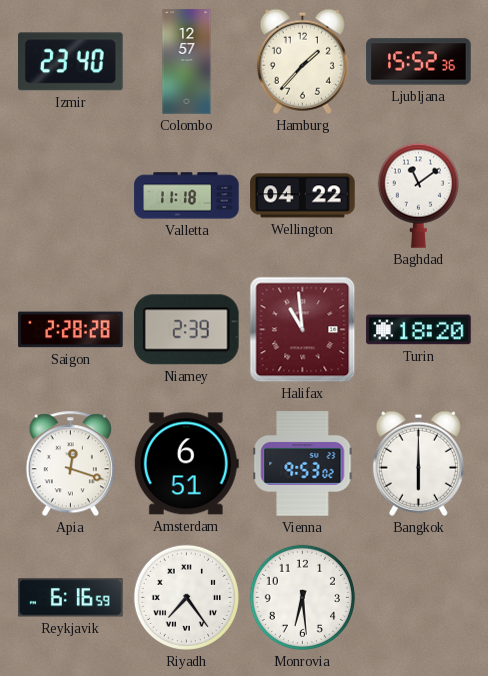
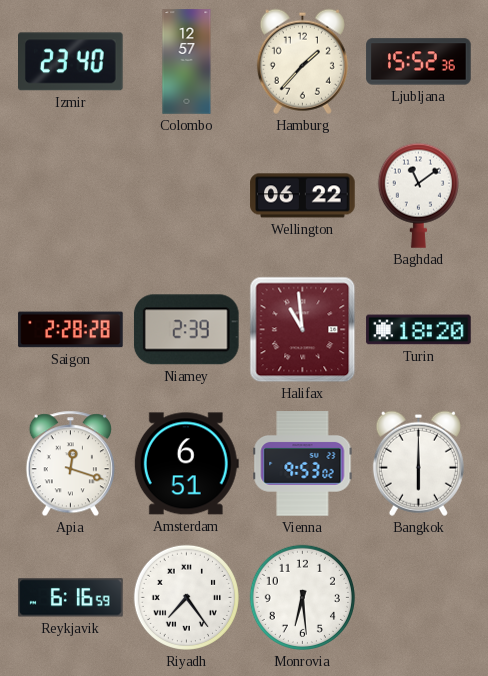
Valletta: 11:18 -> none
Wellington: 04:22 -> 06:22
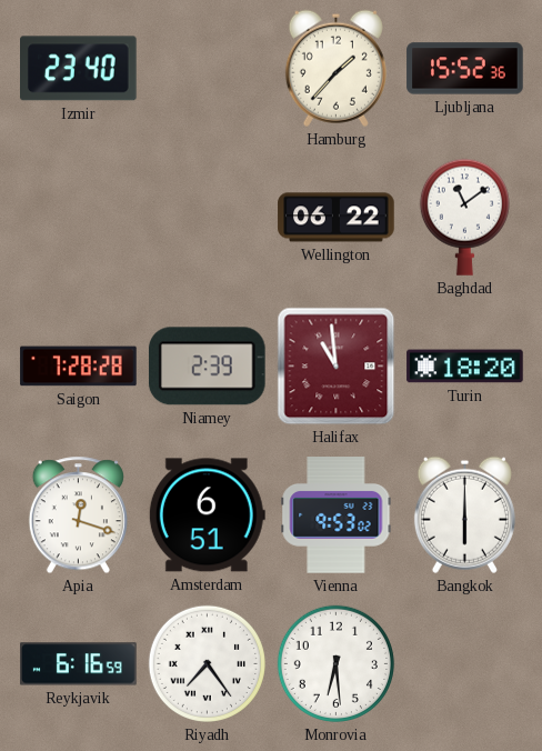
Colombo: 12:57 -> none
Saigon: 2:28 -> 7:28
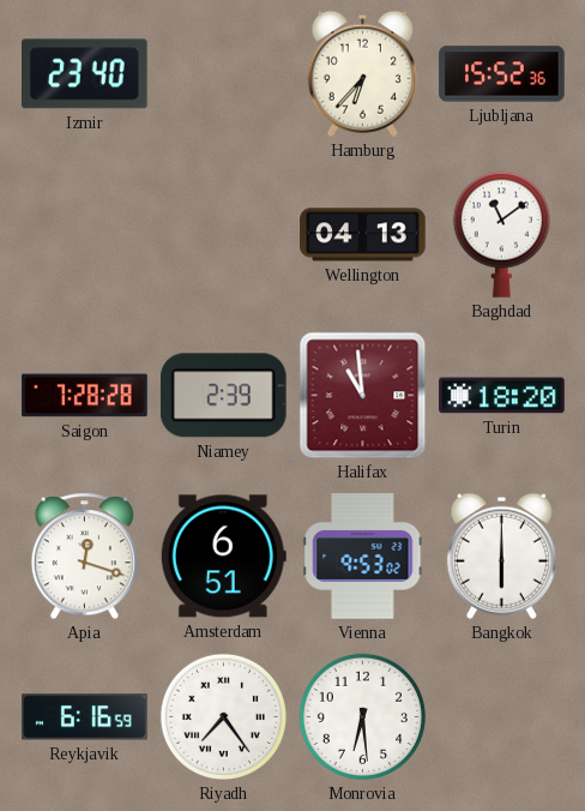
Hamburg: 1:37 -> 6:37
Wellington: 06:22 -> 04:13
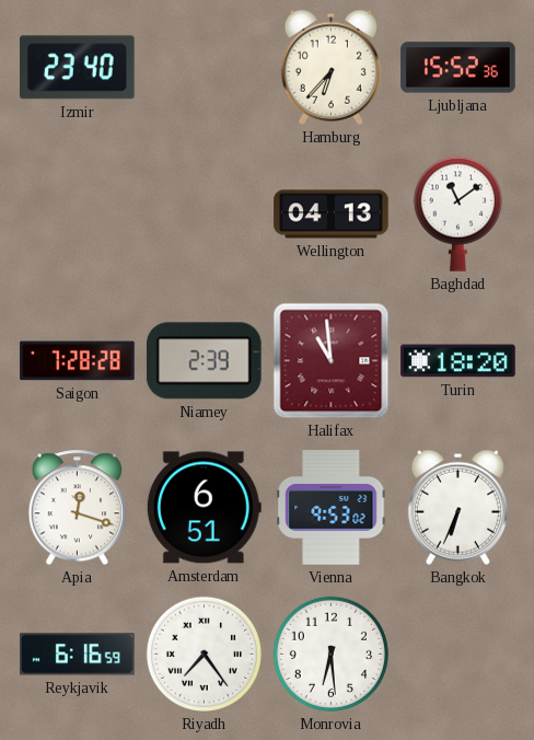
Bangkok: 6:00 -> 6:34
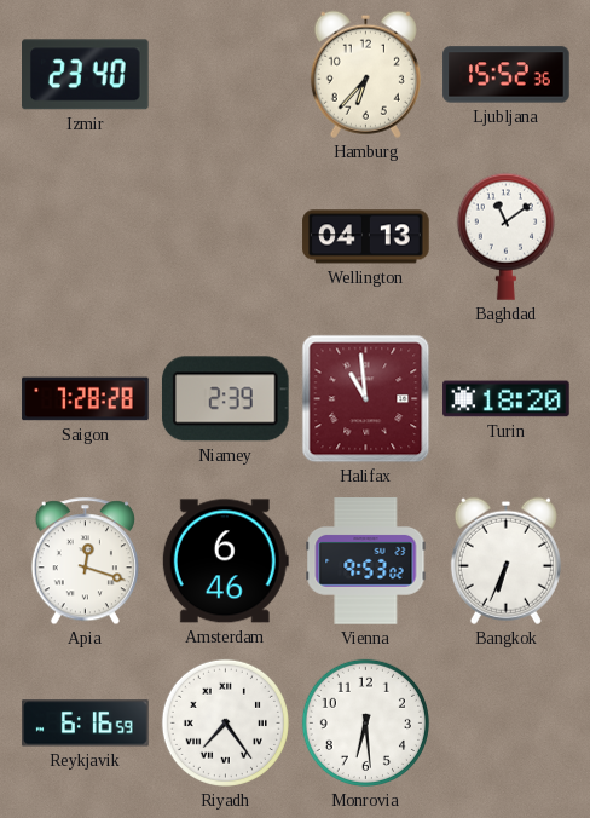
Amsterdam: 6:51 -> 6:46
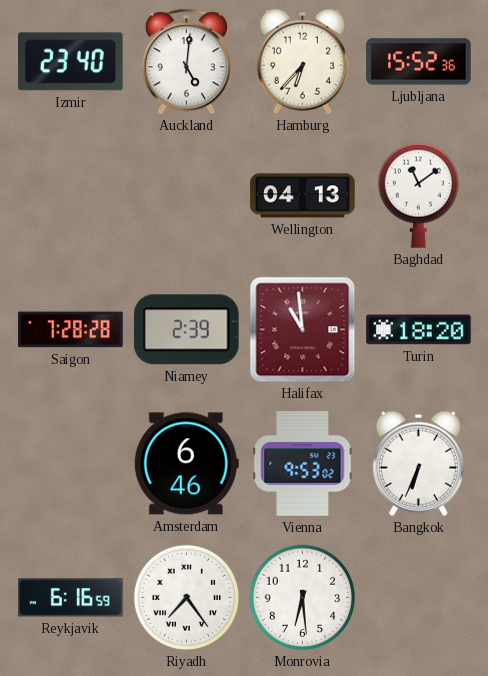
Auckland: none -> 5:01
Apia: 12:18 -> none
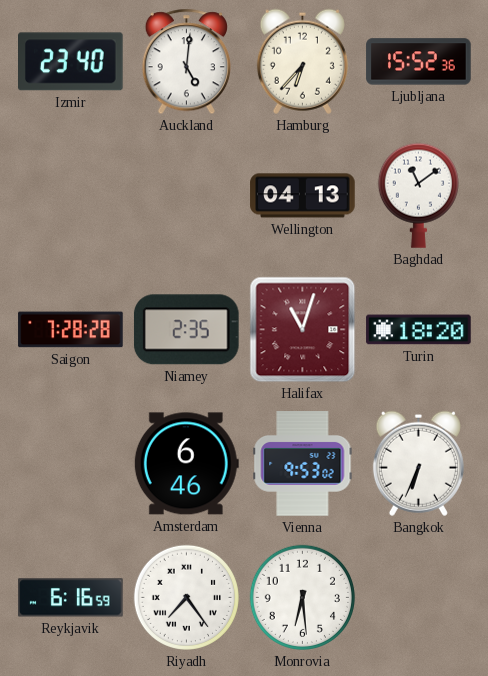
Niamey: 2:39 -> 2:35
Halifax: 10:59 -> 11:03
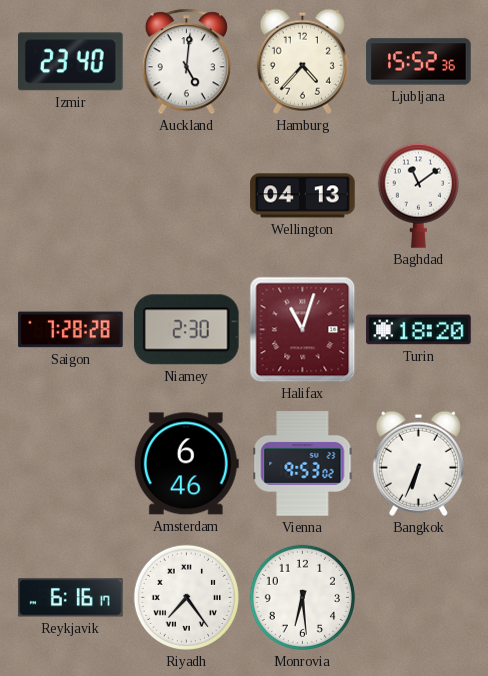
Hamburg: 6:37 -> 4:37
Niamey: 2:35 -> 2:30
Reykjavik: 6:16:59 -> 6:16:17
